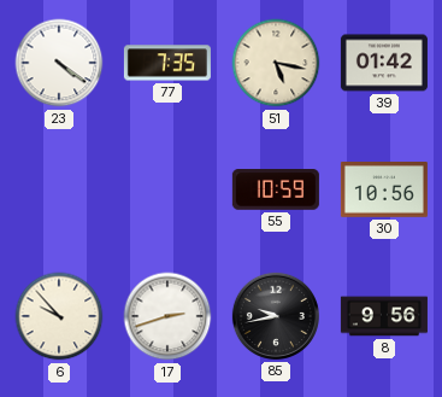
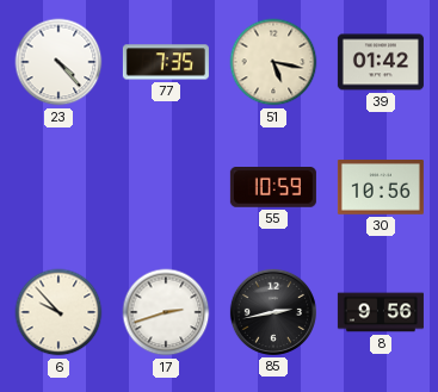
23: 4:21 -> 4:23
85: 9:43 -> 2:43
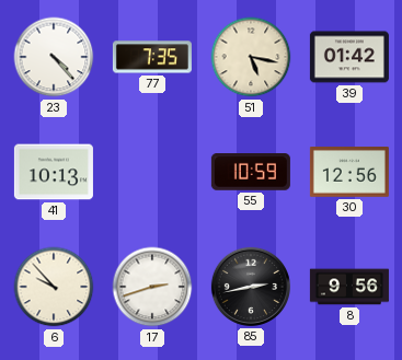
41: none -> 10:13
30: 10:56 -> 12:56
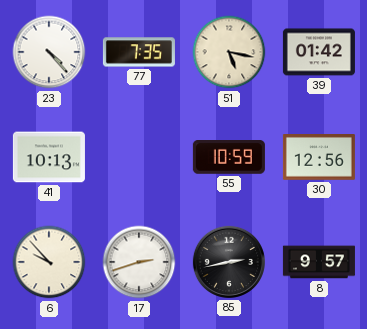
8: 9:56 -> 9:57
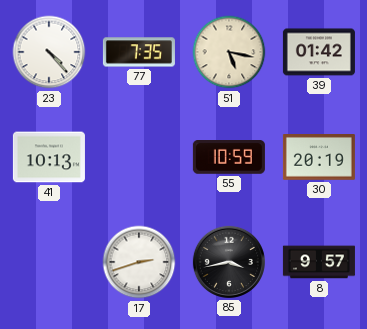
30: 12:56 -> 20:19
6: 9:53 -> none
85: 2:43 -> 3:43
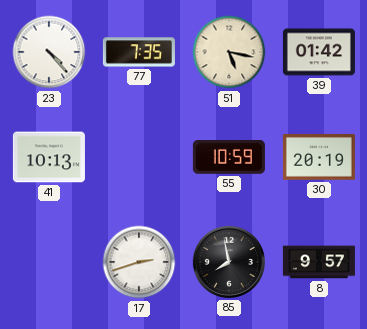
85: 3:43 -> 7:58
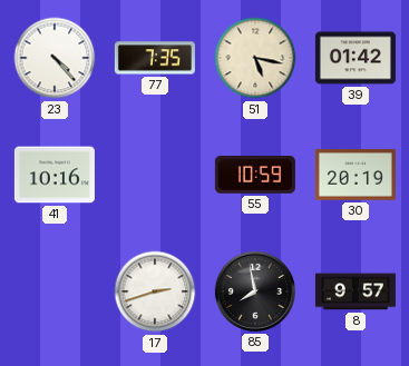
41: 10:13 -> 10:16
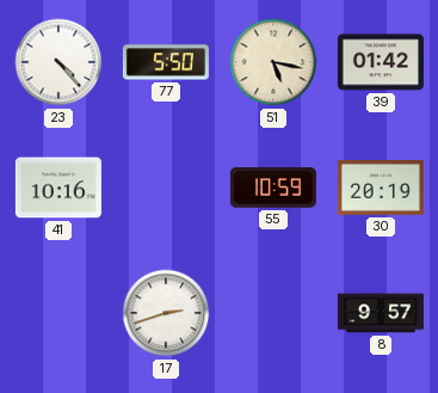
77: 7:35 -> 5:50
85: 7:58 -> none
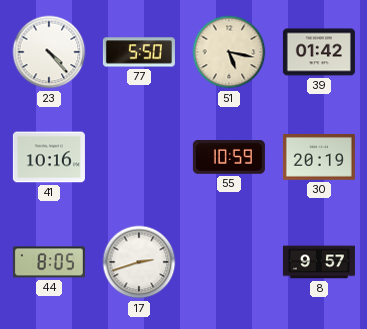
44: none -> 8:05
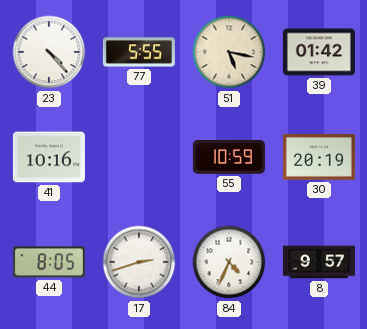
77: 5:50 -> 5:55
84: none -> 4:34
